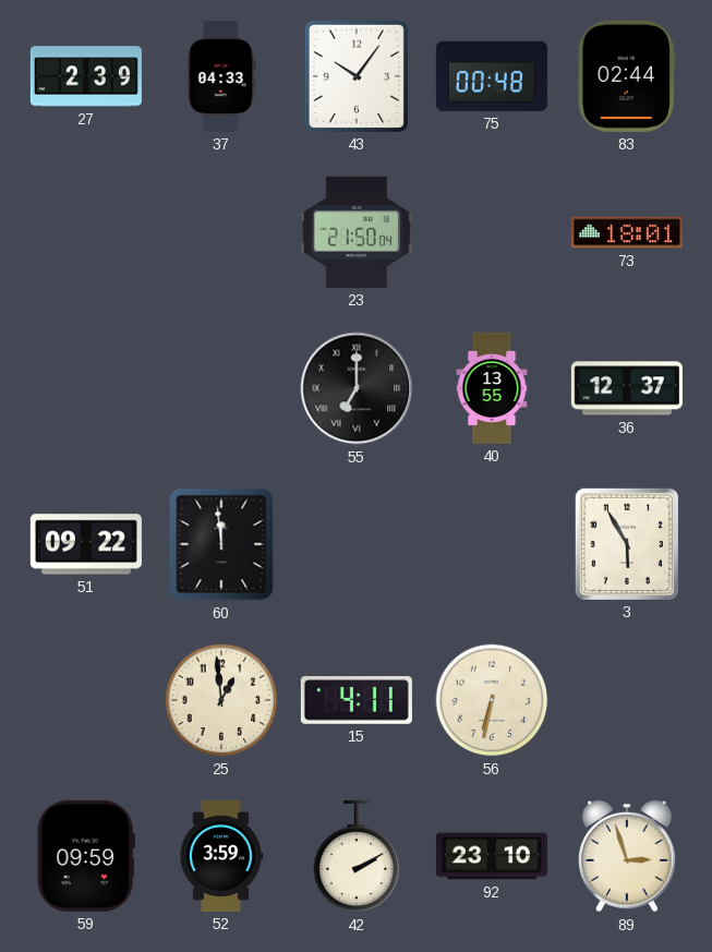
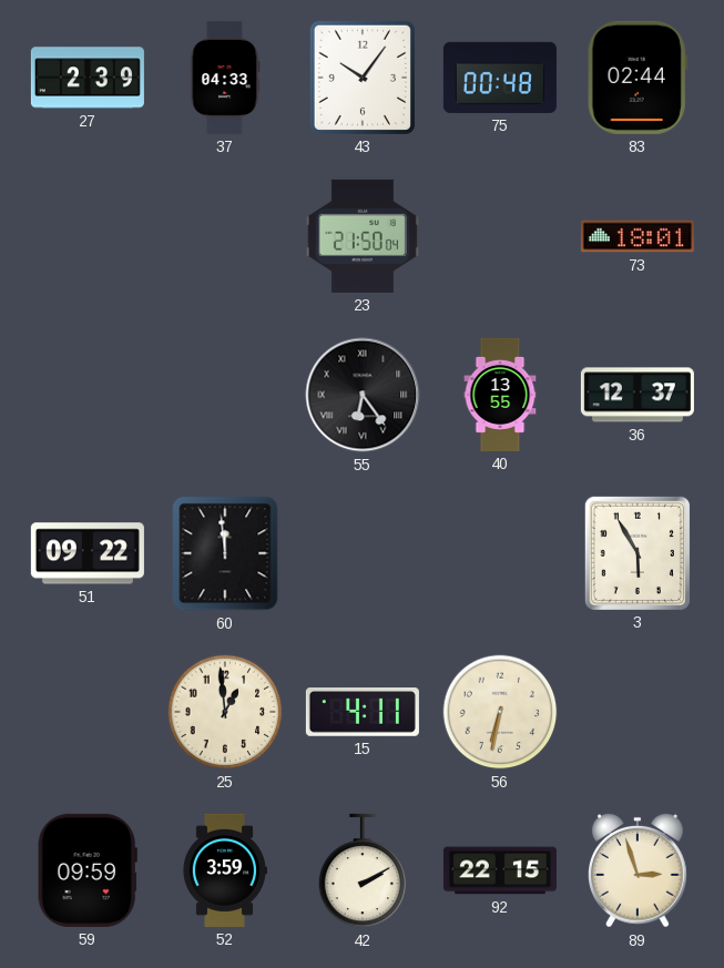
55: 7:00 -> 6:24
92: 23:10 -> 22:15
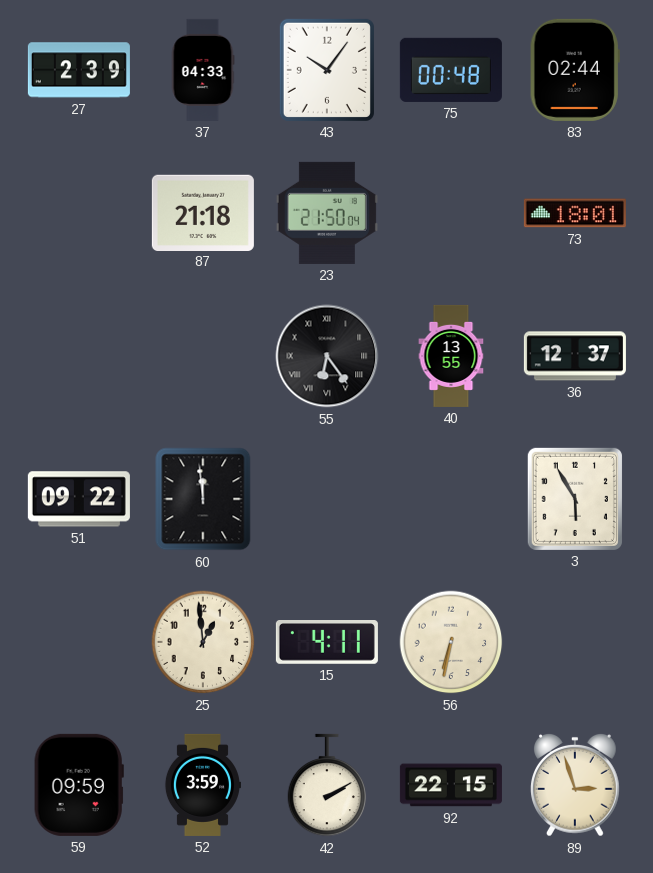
87: none -> 21:18
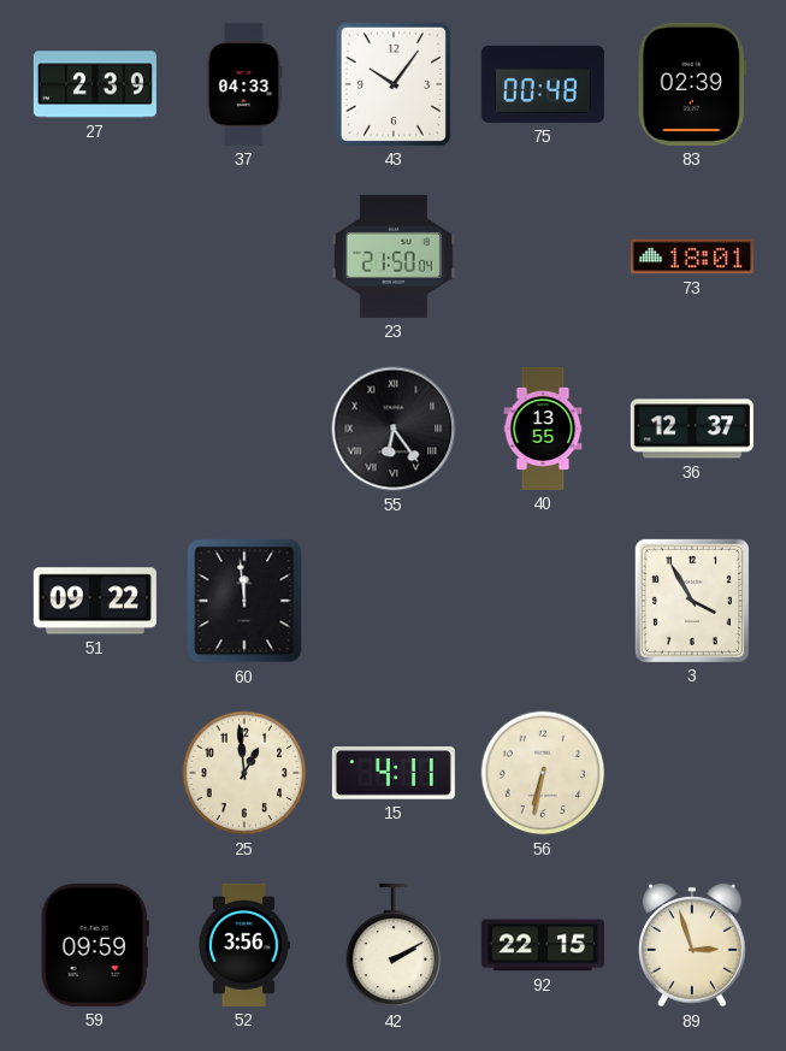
83: 02:44 -> 02:39
87: 21:18 -> none
3: 5:55 -> 3:55
52: 3:59 -> 3:56
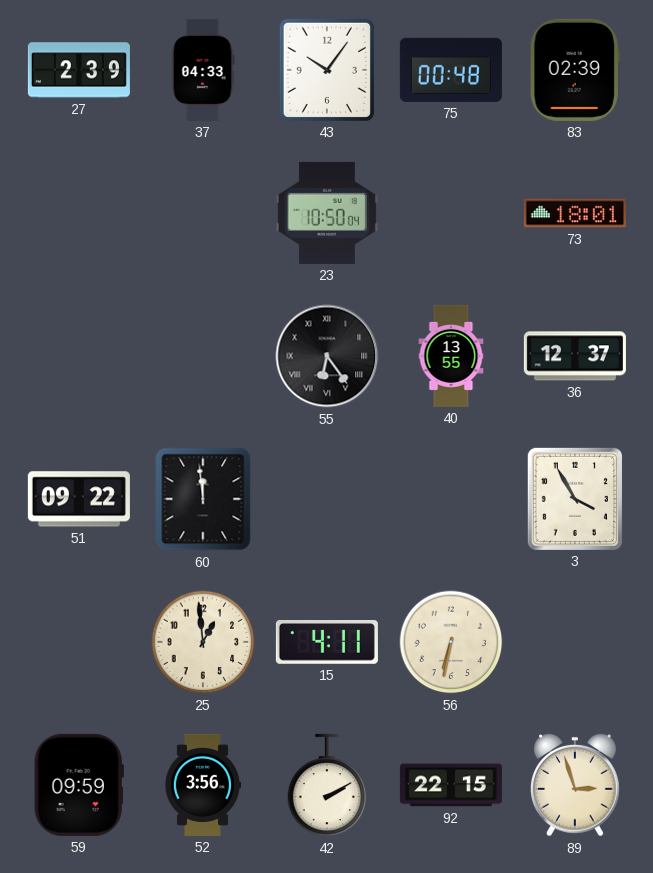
23: 21:50 -> 10:50
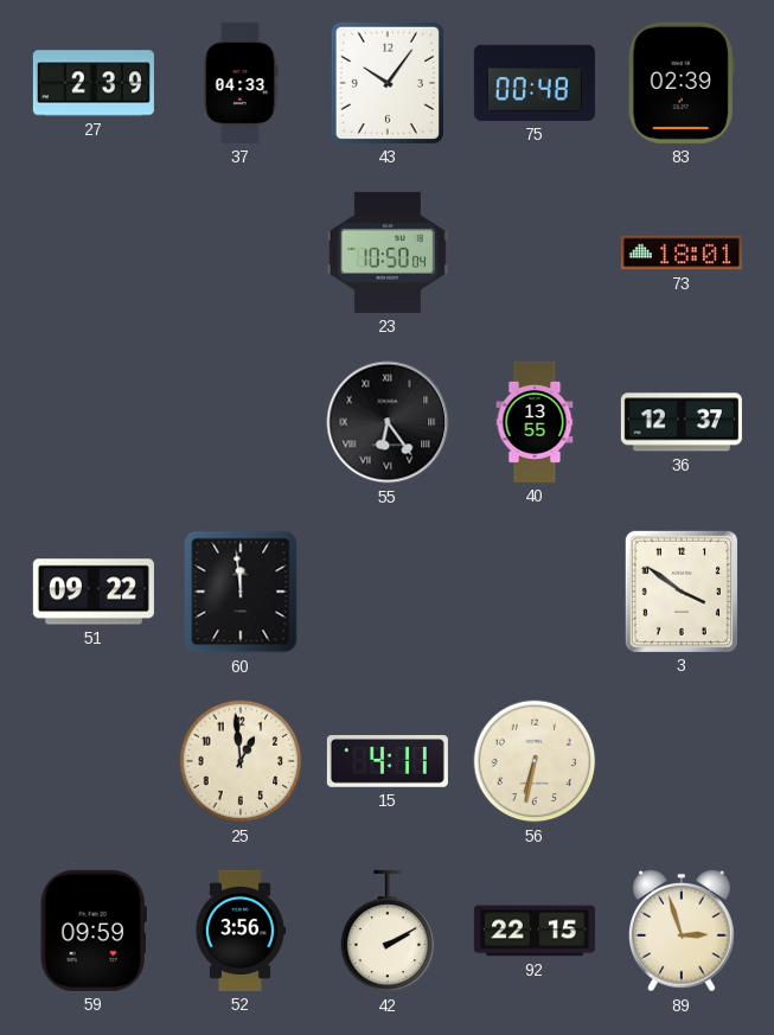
3: 3:55 -> 3:51
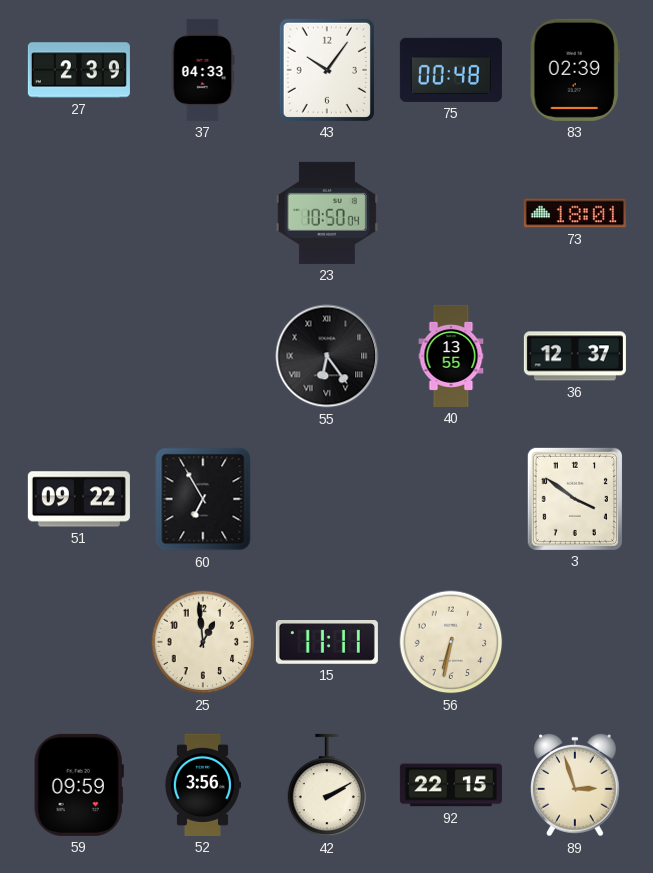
60: 11:59 -> 6:55
15: 4:11 -> 11:11
